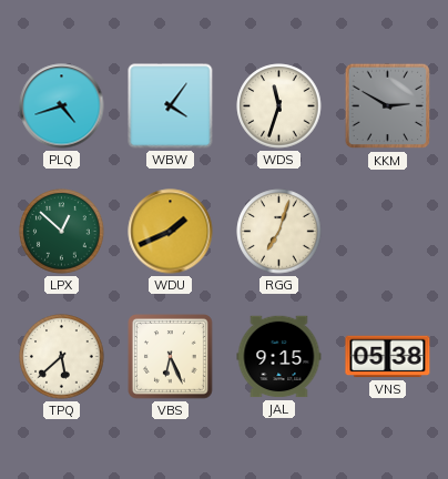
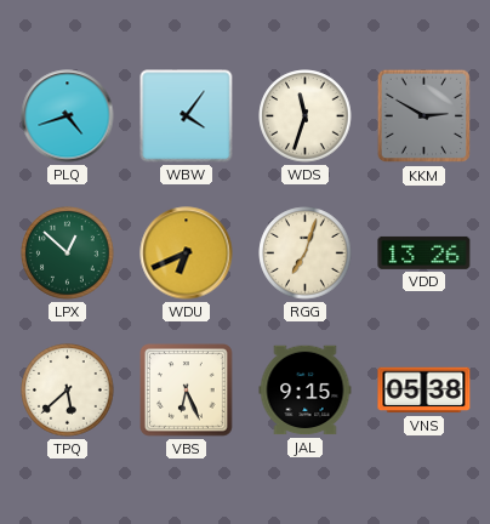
WDU: 1:41 -> 6:41
VDD: none -> 13:26
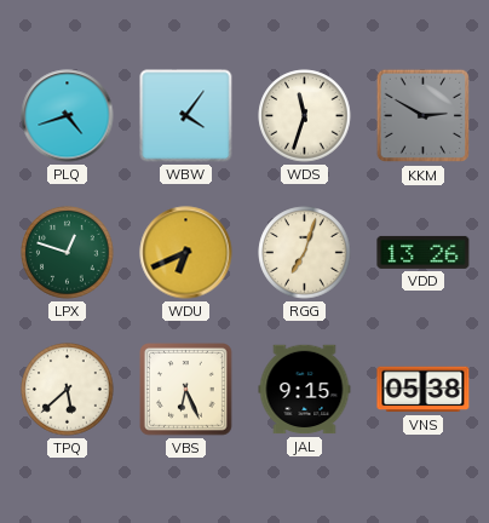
LPX: 12:52 -> 12:48
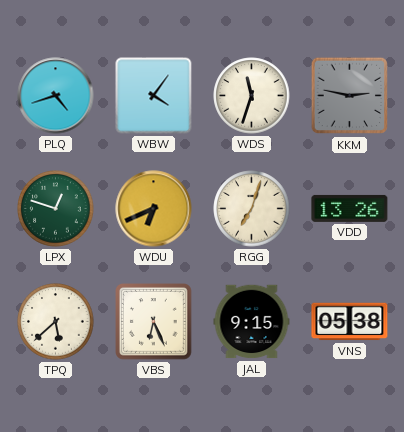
KKM: 2:50 -> 2:47
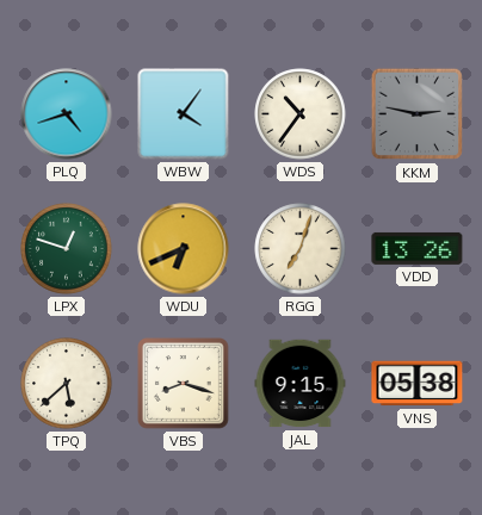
WDS: 11:33 -> 10:36
VBS: 6:26 -> 8:18
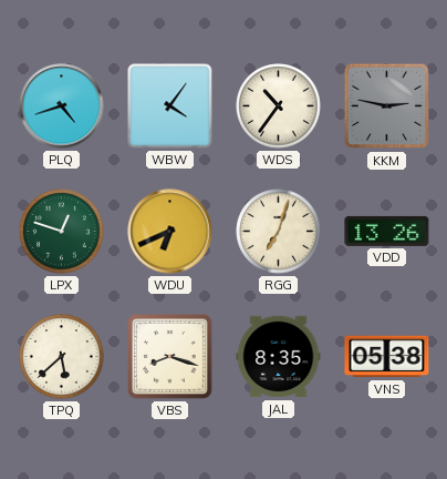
JAL: 9:15 -> 8:35
